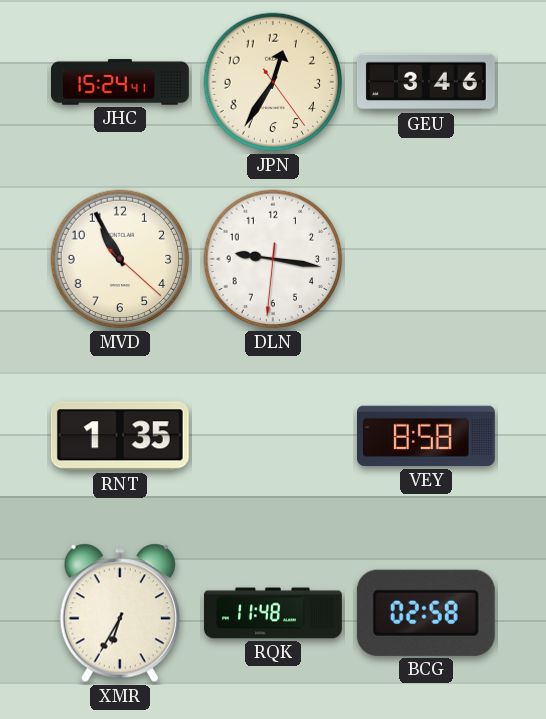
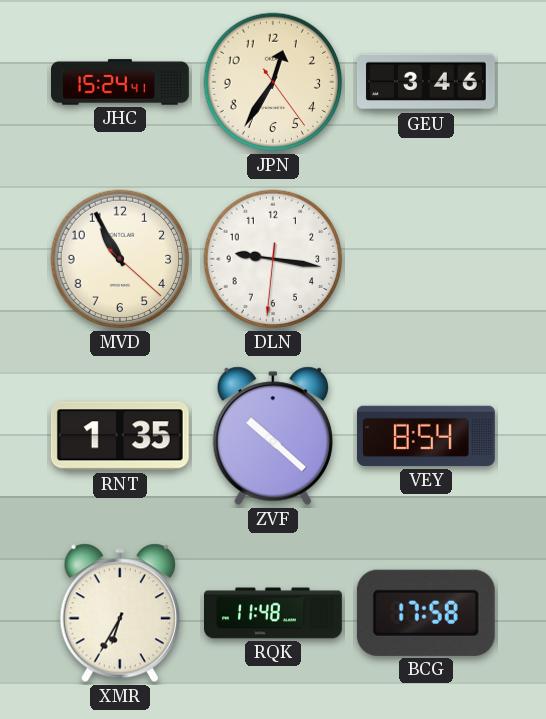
ZVF: none -> 10:22
VEY: 8:58 -> 8:54
BCG: 02:58 -> 17:58
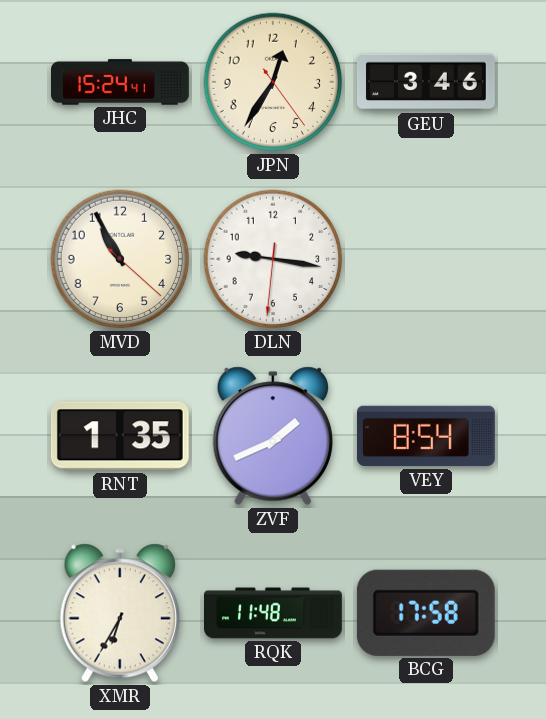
ZVF: 10:22 -> 1:41
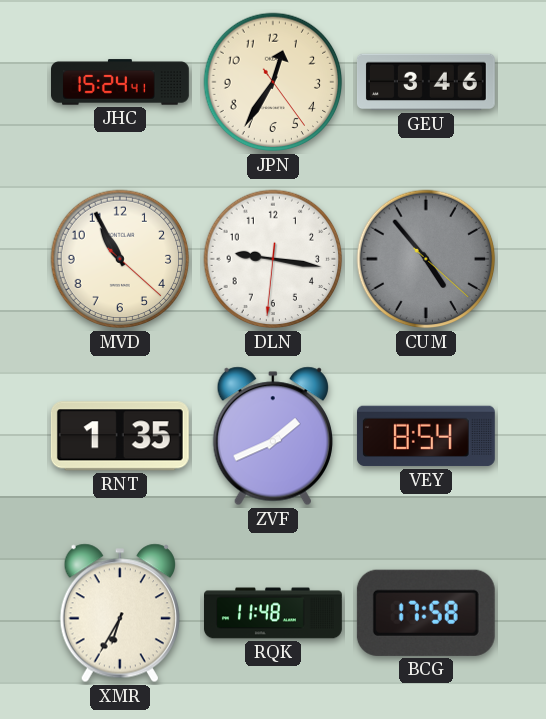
CUM: none -> 4:53
